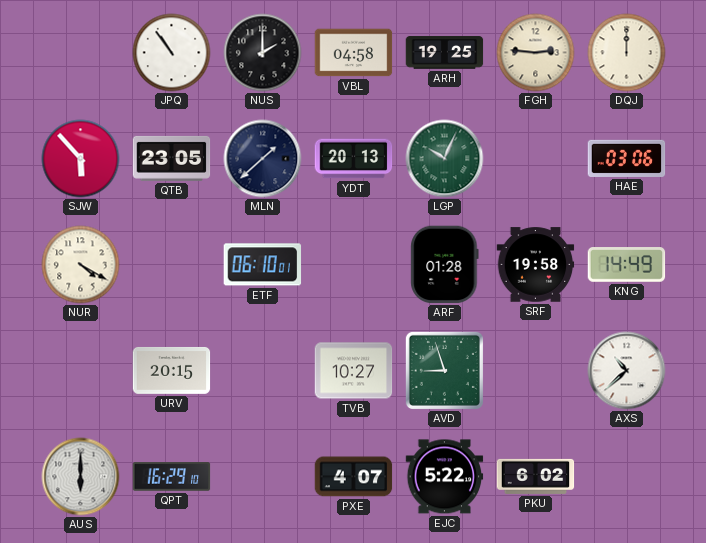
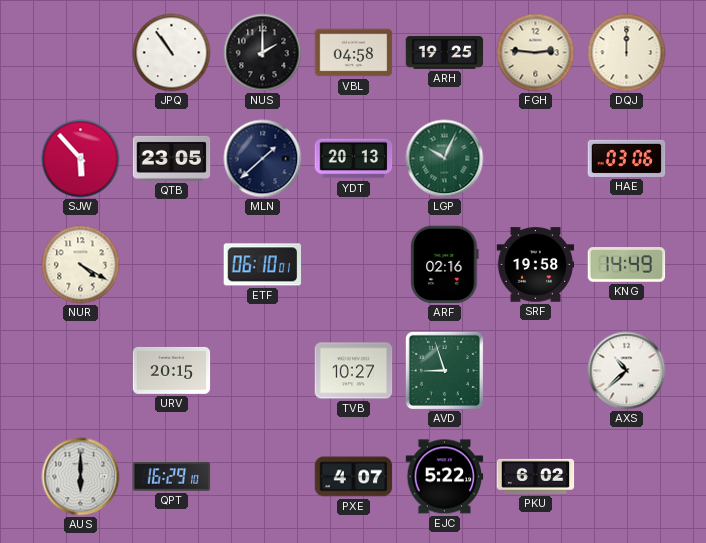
ARF: 01:28 -> 02:16
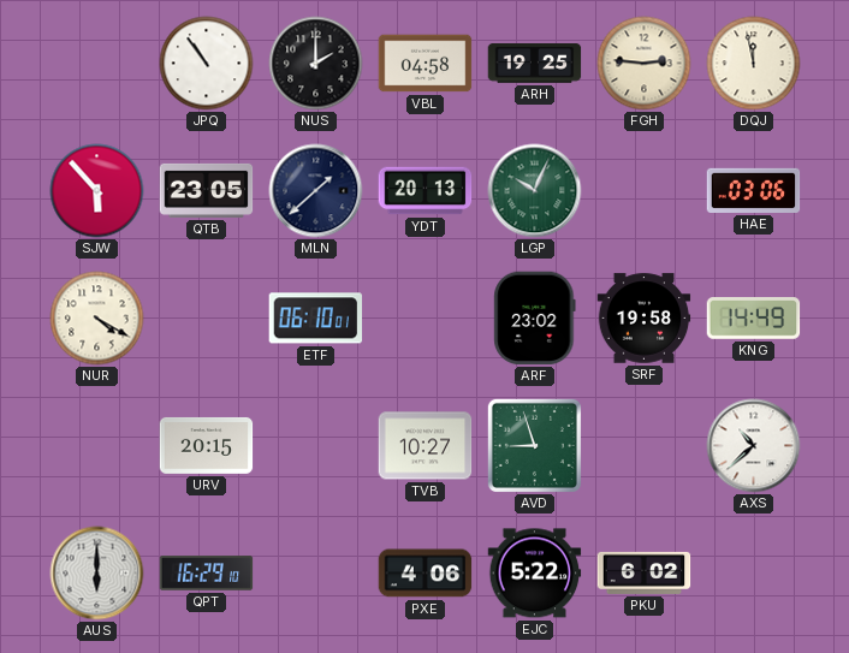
DQJ: 12:00 -> 11:58
ARF: 02:16 -> 23:02
PXE: 4:07 -> 4:06
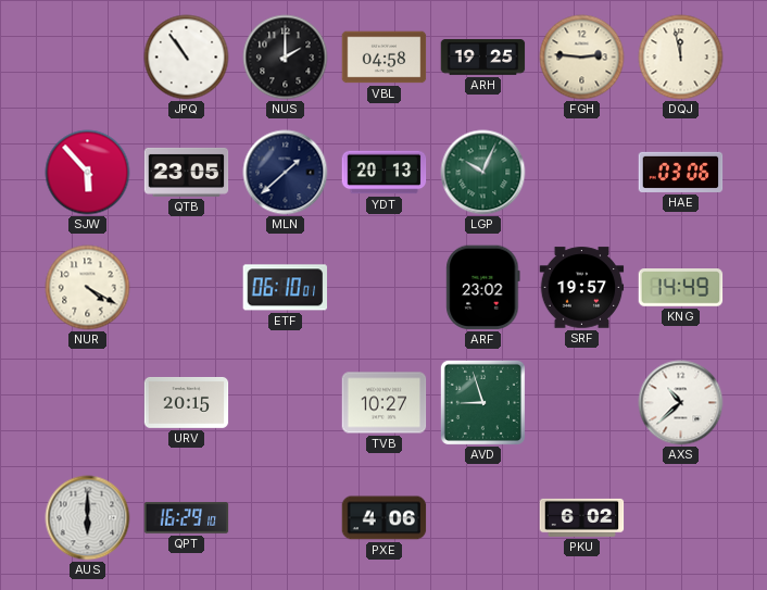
SRF: 19:58 -> 19:57
EJC: 5:22 -> none
